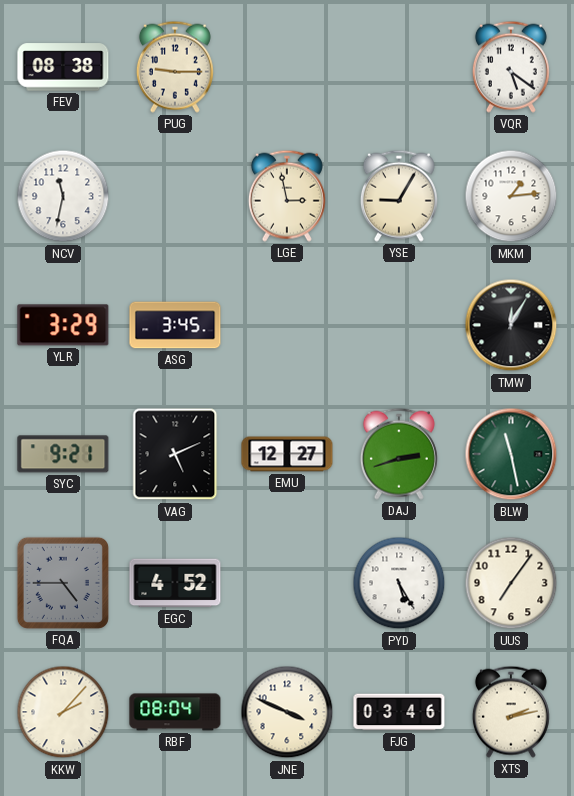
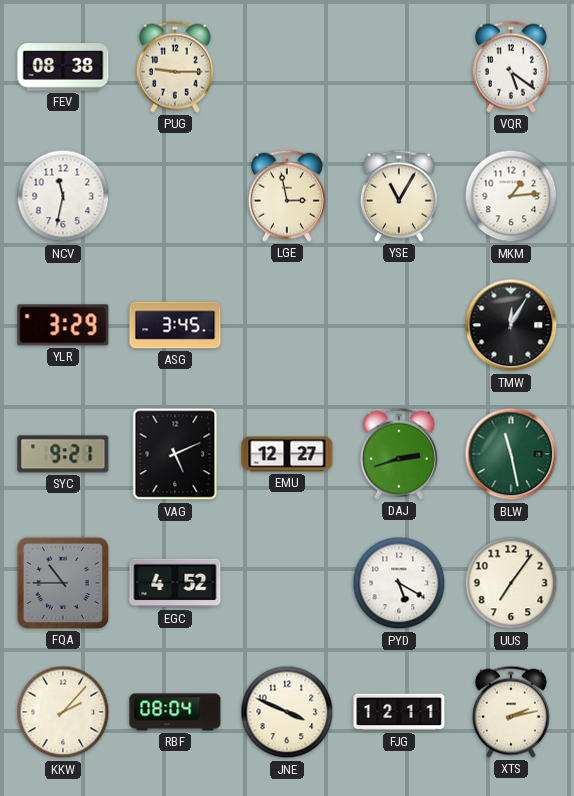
YSE: 9:05 -> 11:05
FQA: 4:45 -> 10:45
PYD: 5:25 -> 5:20
FJG: 03:46 -> 12:11
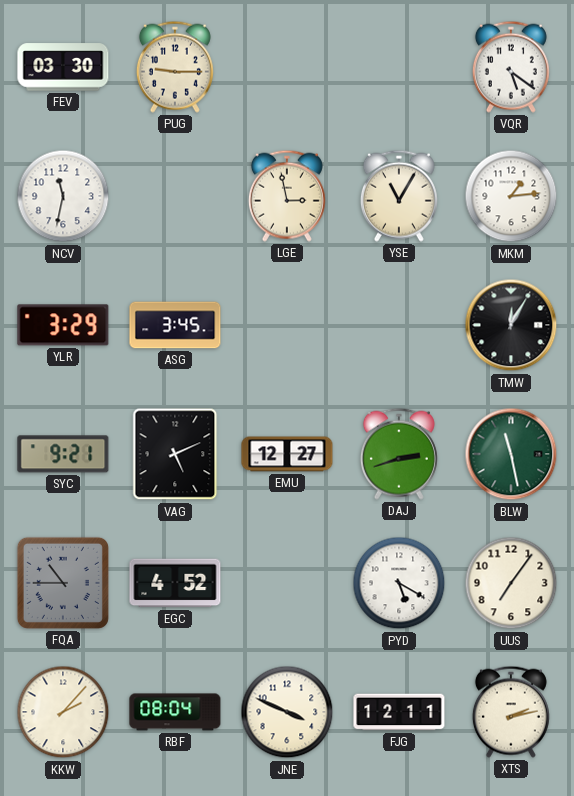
FEV: 08:38 -> 03:30
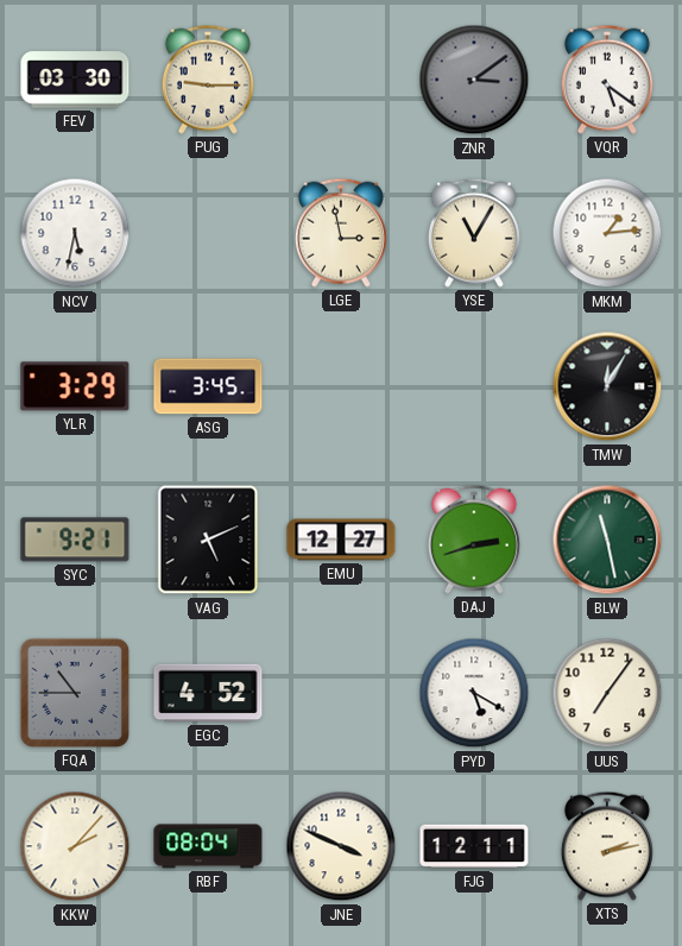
ZNR: none -> 3:09
NCV: 11:32 -> 5:32
